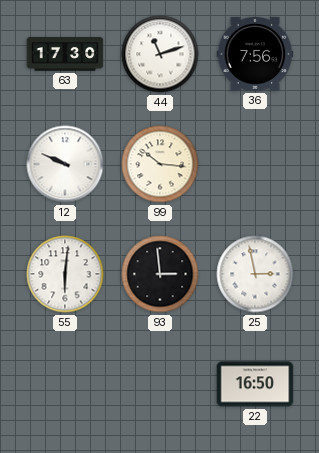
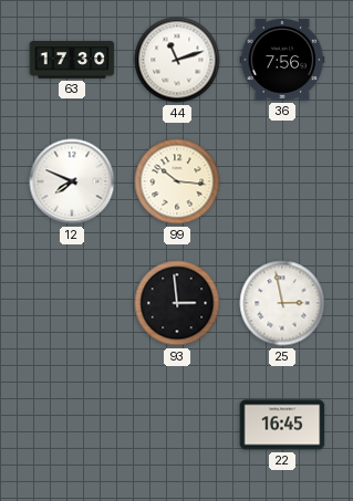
12: 9:49 -> 7:49
55: 6:01 -> none
22: 16:50 -> 16:45
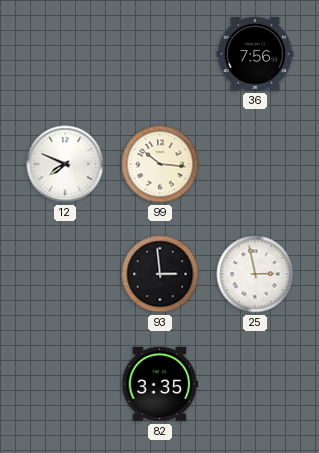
63: 17:30 -> none
44: 11:12 -> none
82: none -> 3:35
22: 16:45 -> none
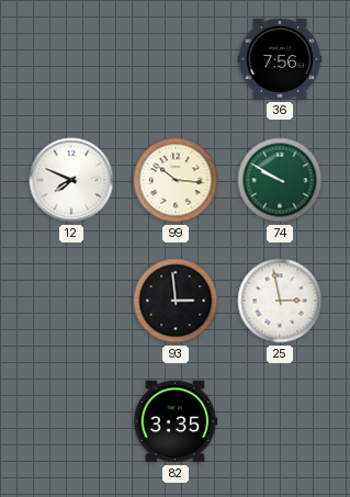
74: none -> 9:50
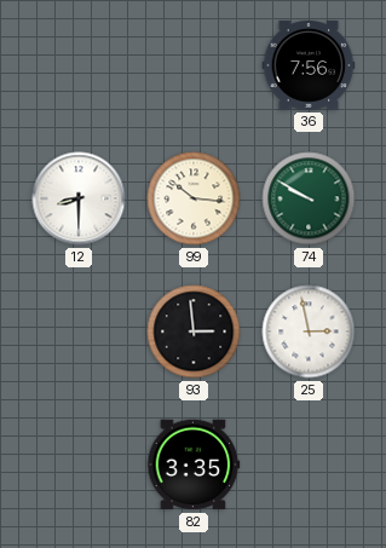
12: 7:49 -> 8:30
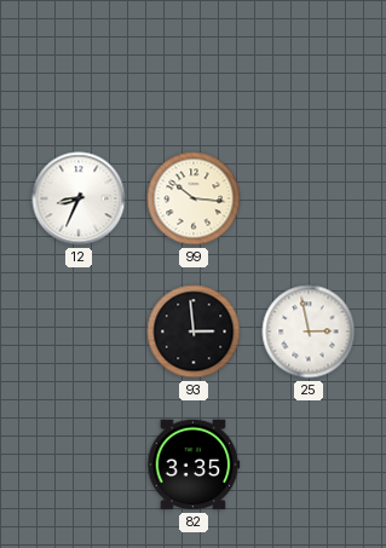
36: 7:56 -> none
12: 8:30 -> 8:34
74: 9:50 -> none
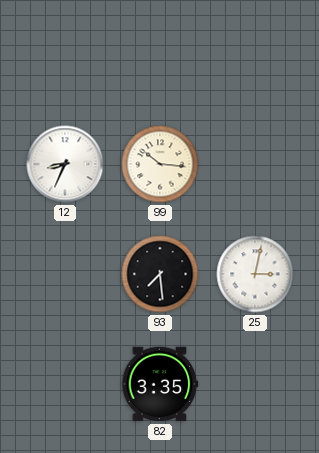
93: 2:59 -> 7:29
25: 2:58 -> 3:02
